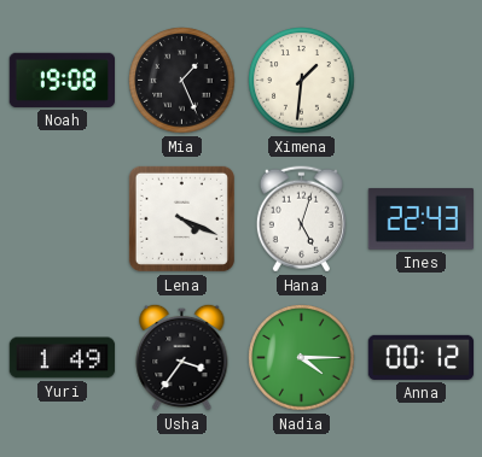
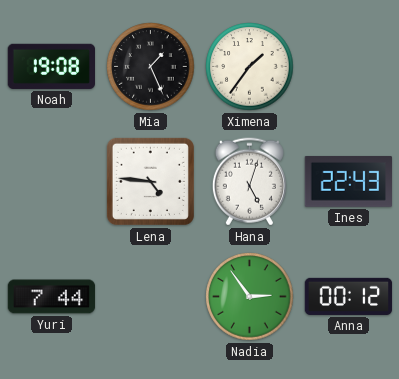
Ximena: 1:31 -> 1:36
Lena: 4:19 -> 4:46
Yuri: 1:49 -> 7:44
Usha: 3:36 -> none
Nadia: 4:15 -> 2:54
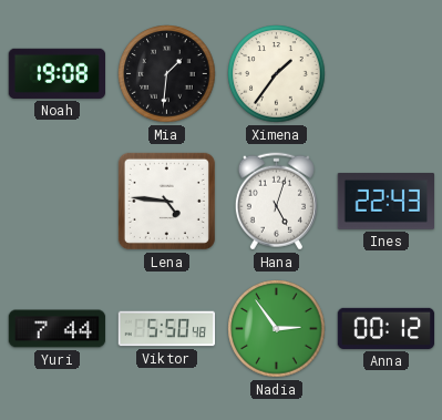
Mia: 1:26 -> 1:31
Viktor: none -> 5:50
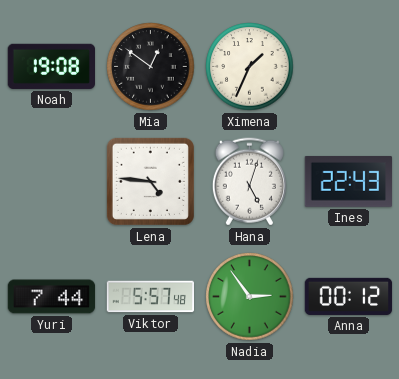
Mia: 1:31 -> 12:51
Ximena: 1:36 -> 1:34
Viktor: 5:50 -> 5:57
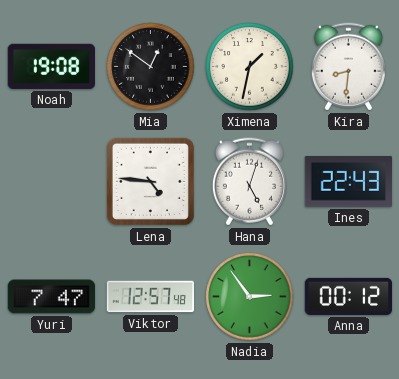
Ximena: 1:34 -> 1:32
Kira: none -> 8:31
Yuri: 7:44 -> 7:47
Viktor: 5:57 -> 12:57
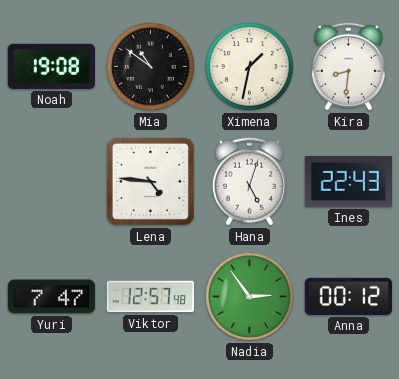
Mia: 12:51 -> 10:51
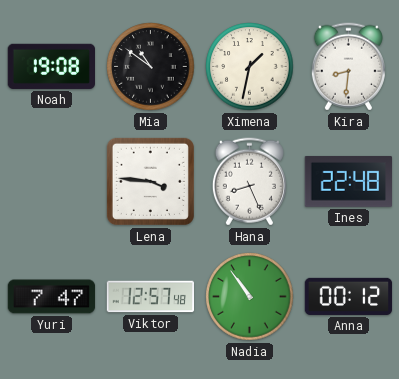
Lena: 4:46 -> 3:46
Hana: 5:03 -> 8:26
Ines: 22:43 -> 22:48
Nadia: 2:54 -> 10:54
